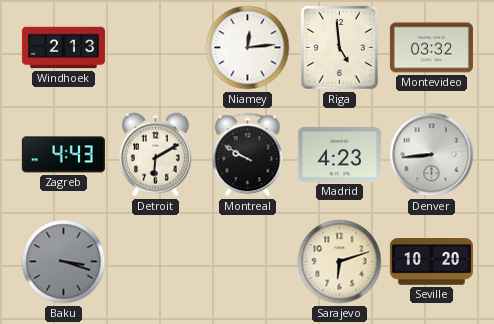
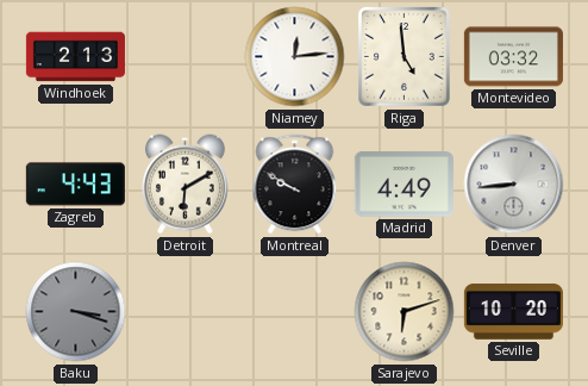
Madrid: 4:23 -> 4:49
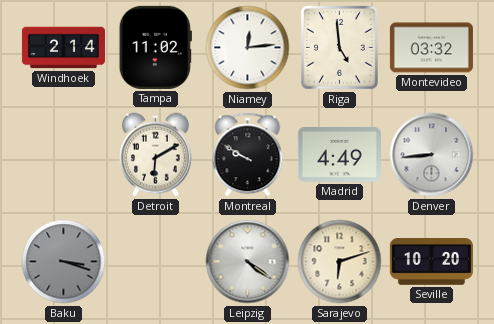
Windhoek: 2:13 -> 2:14
Tampa: none -> 11:02
Zagreb: 4:43 -> none
Leipzig: none -> 4:21
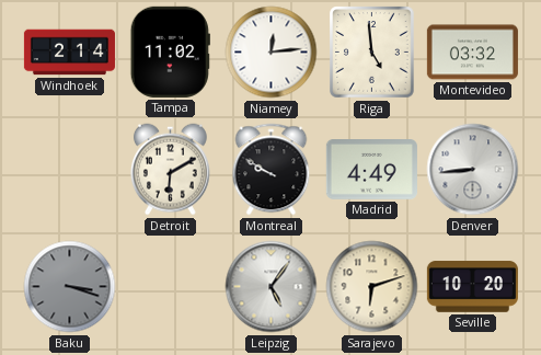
Leipzig: 4:21 -> 5:06
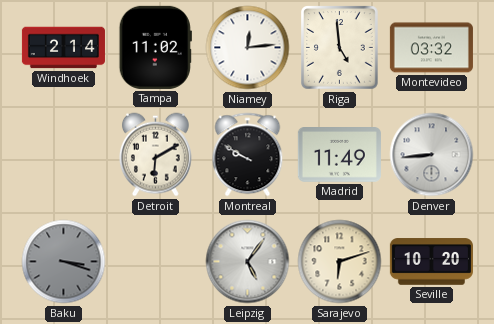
Madrid: 4:49 -> 11:49
